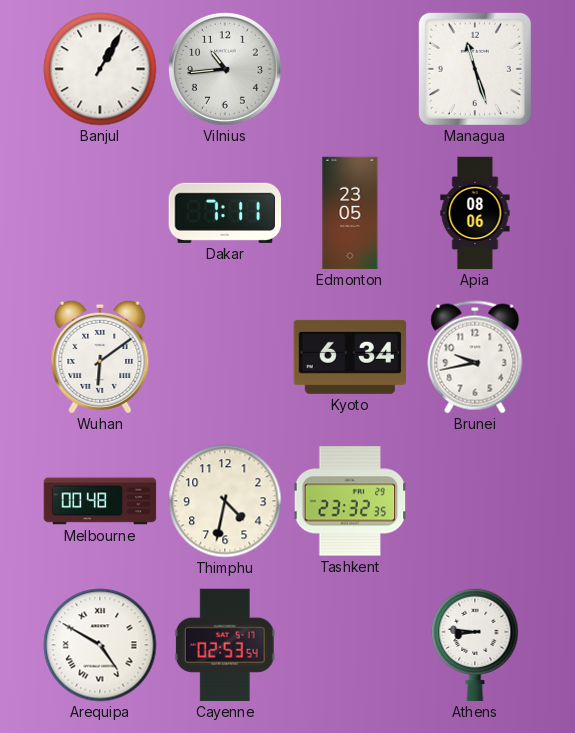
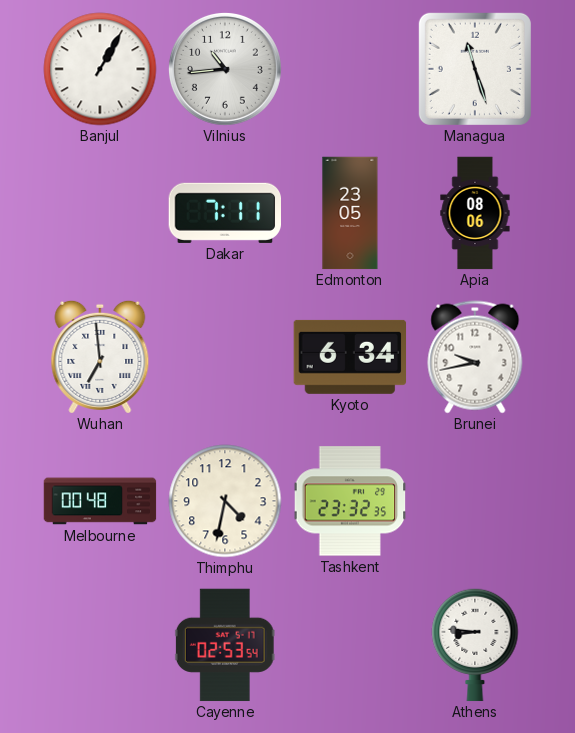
Wuhan: 6:09 -> 6:59
Arequipa: 4:50 -> none
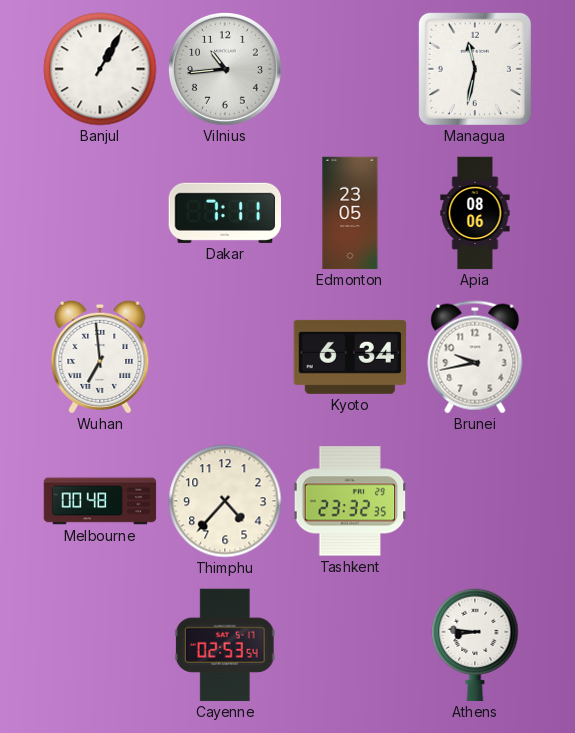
Managua: 11:27 -> 11:32
Thimphu: 4:32 -> 4:37
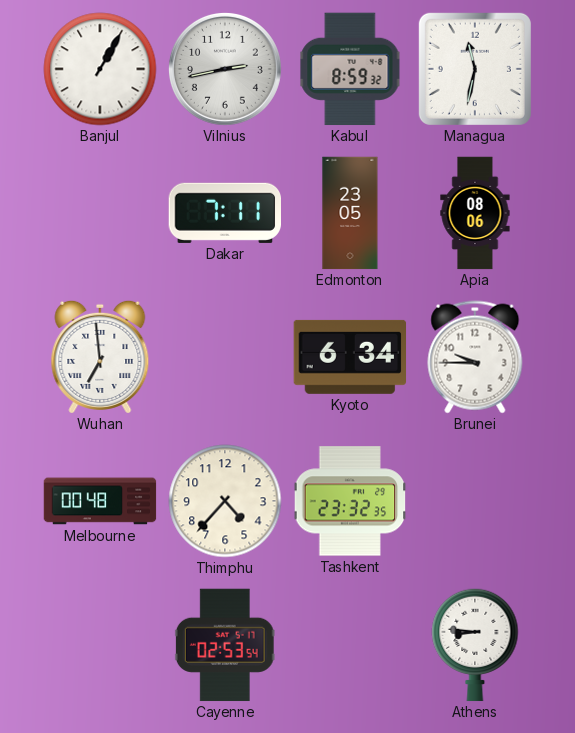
Vilnius: 10:44 -> 2:43
Kabul: none -> 8:59
Brunei: 9:43 -> 9:45
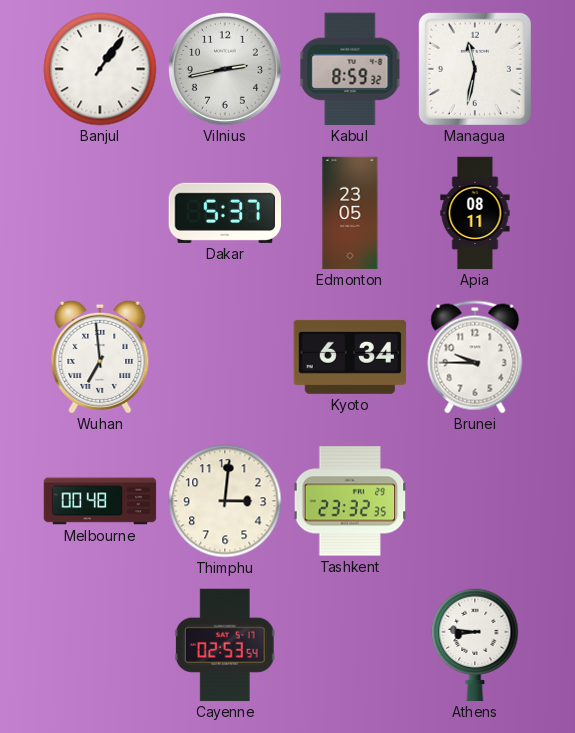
Banjul: 1:05 -> 1:06
Dakar: 7:11 -> 5:37
Apia: 08:06 -> 08:11
Thimphu: 4:37 -> 3:01
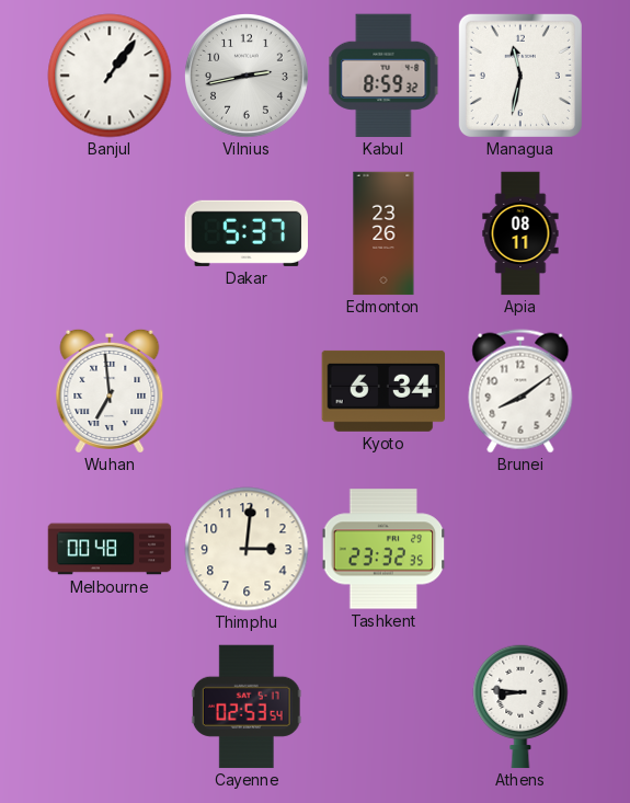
Edmonton: 23:05 -> 23:26
Brunei: 9:45 -> 8:09
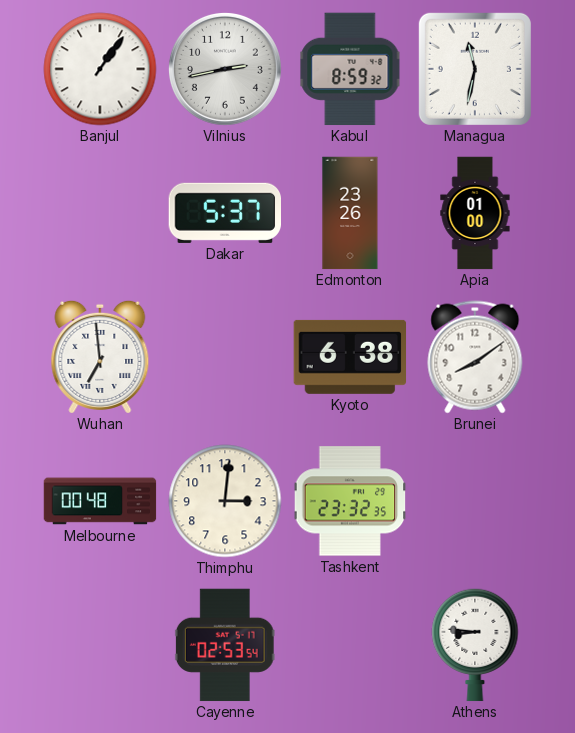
Apia: 08:11 -> 01:00
Kyoto: 6:34 -> 6:38
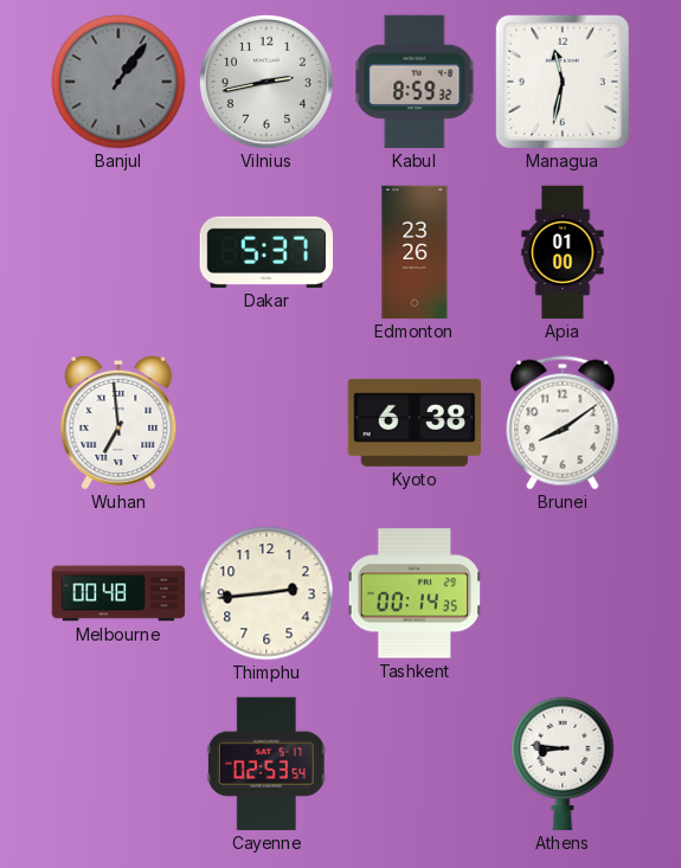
Banjul dial: white -> grey
Thimphu: 3:01 -> 2:44
Tashkent: 23:32 -> 00:14
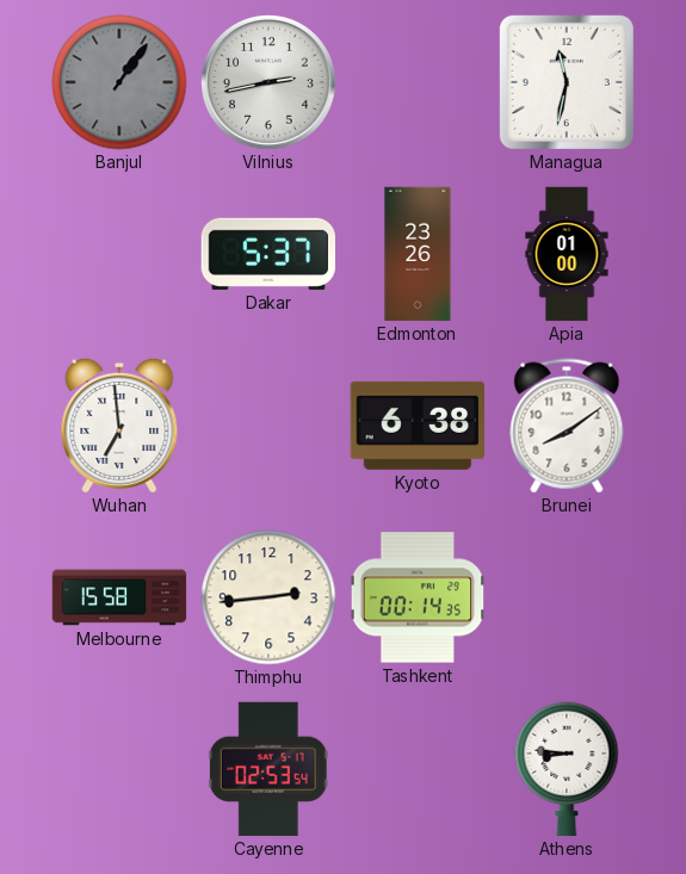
Kabul: 8:59 -> none
Melbourne: 00:48 -> 15:58
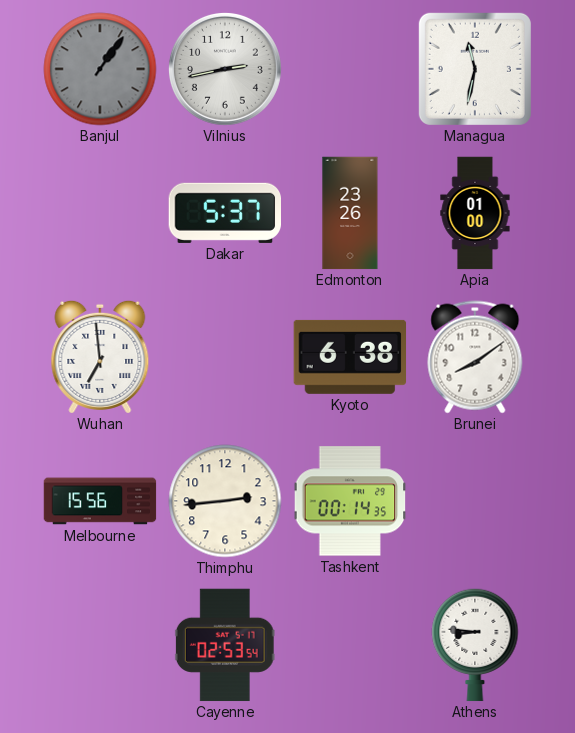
Melbourne: 15:58 -> 15:56
